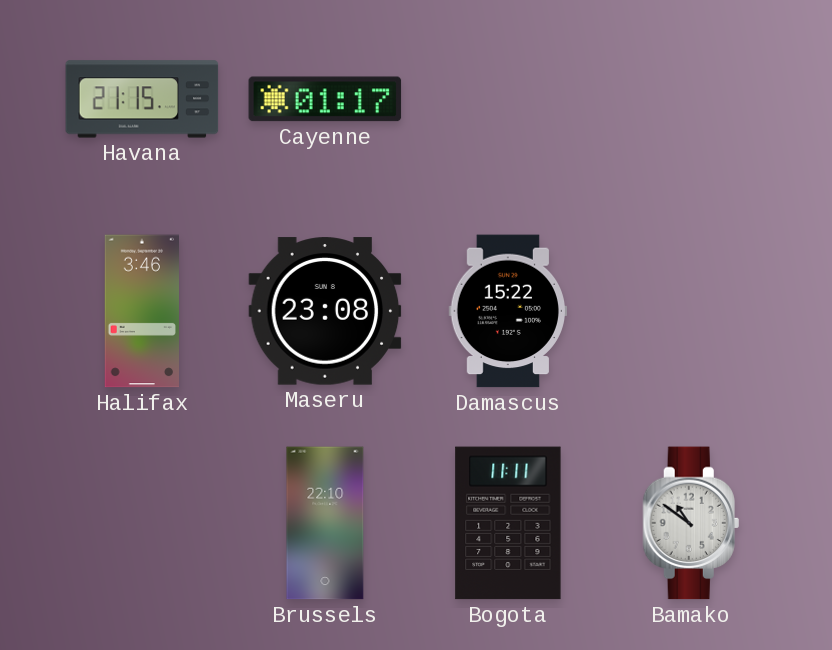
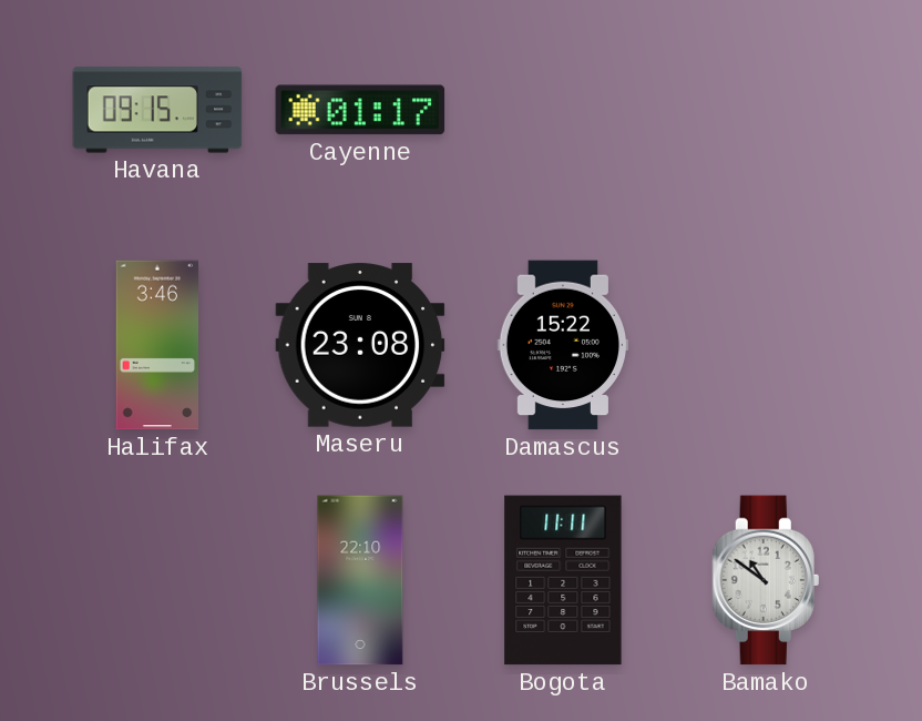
Havana: 21:15 -> 09:15
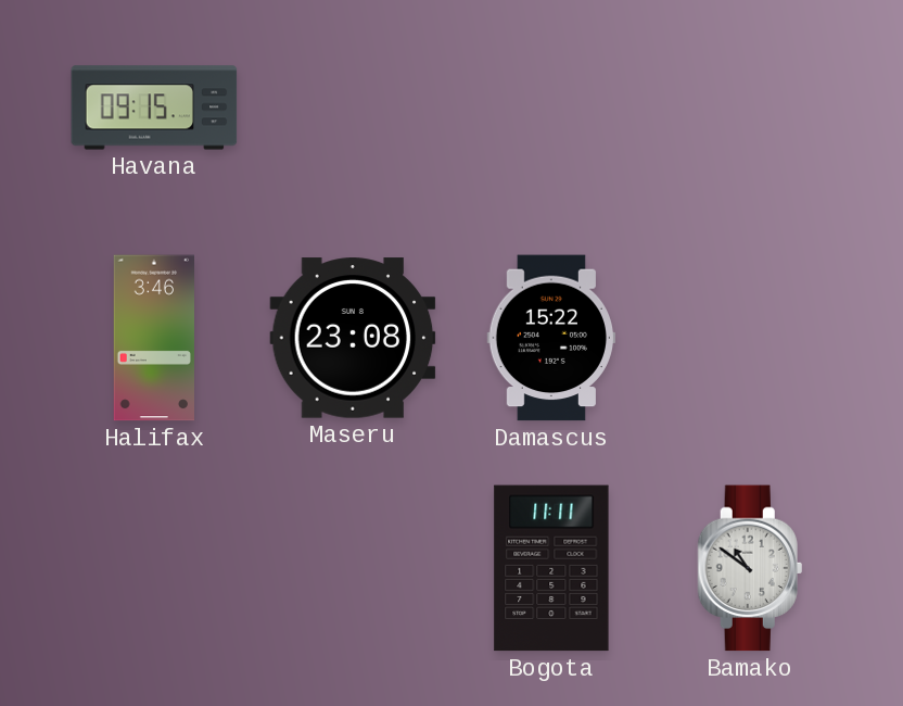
Cayenne: 01:17 -> none
Brussels: 22:10 -> none
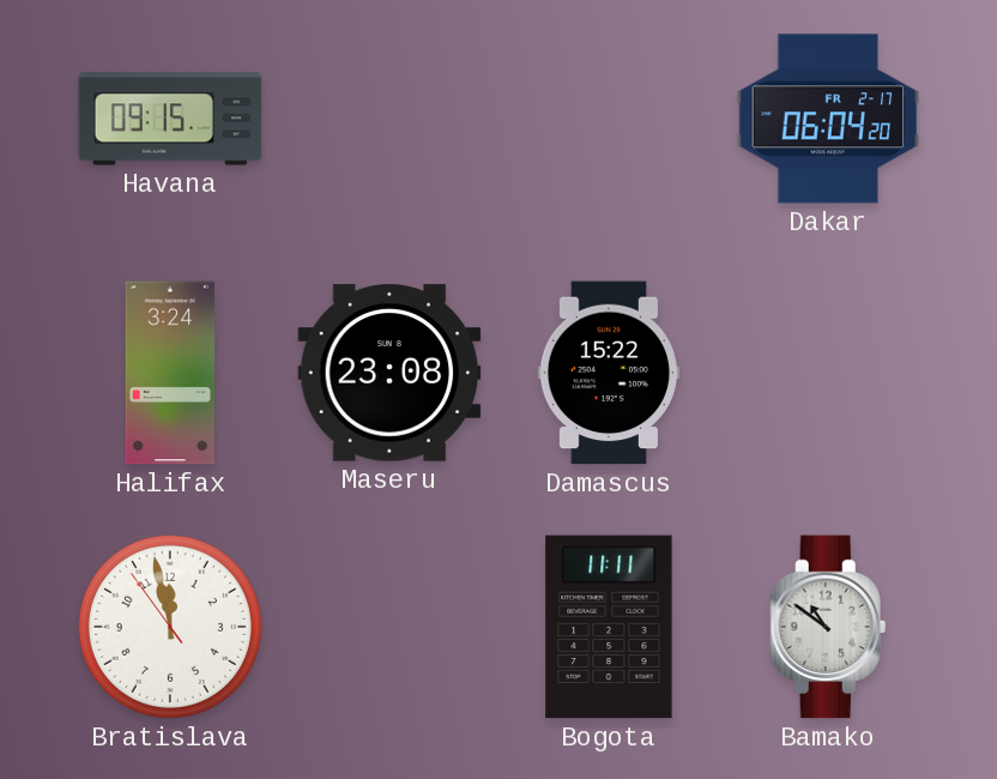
Dakar: none -> 06:04
Halifax: 3:46 -> 3:24
Bratislava: none -> 11:57
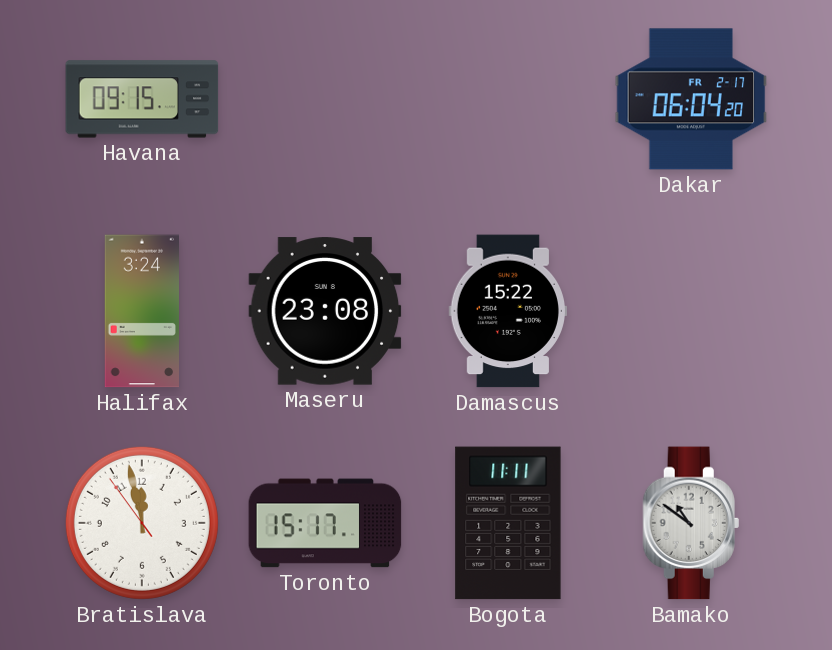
Toronto: none -> 15:17
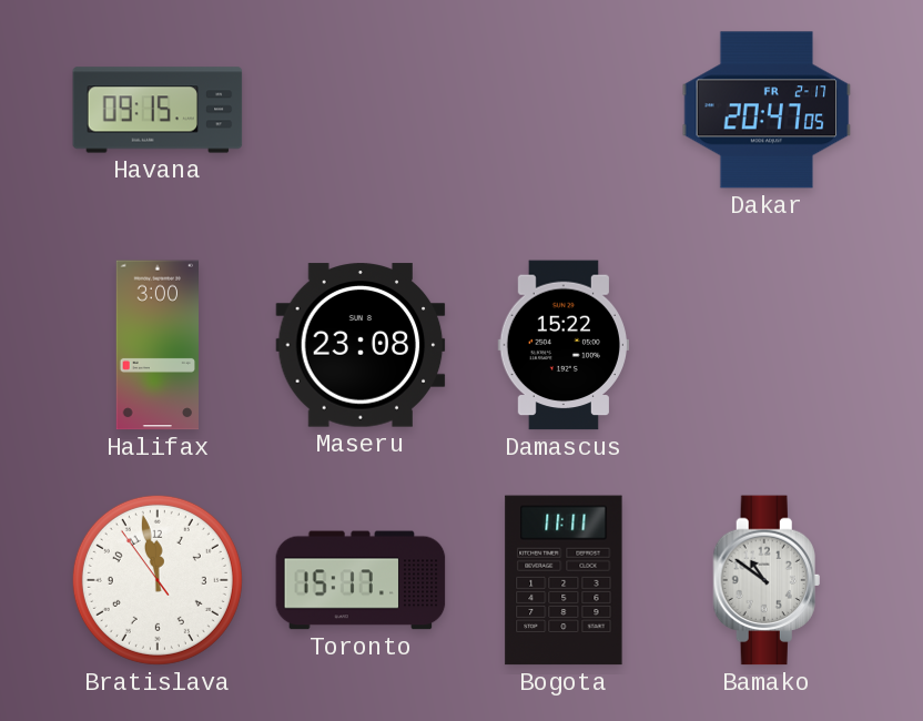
Dakar: 06:04 -> 20:47
Halifax: 3:24 -> 3:00
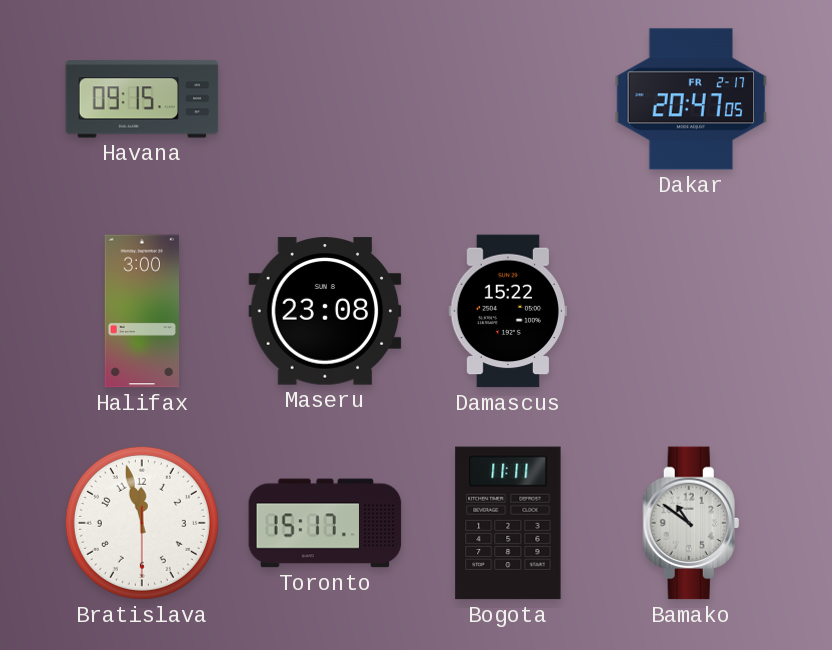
Bratislava: 11:57:54 -> 11:57:30
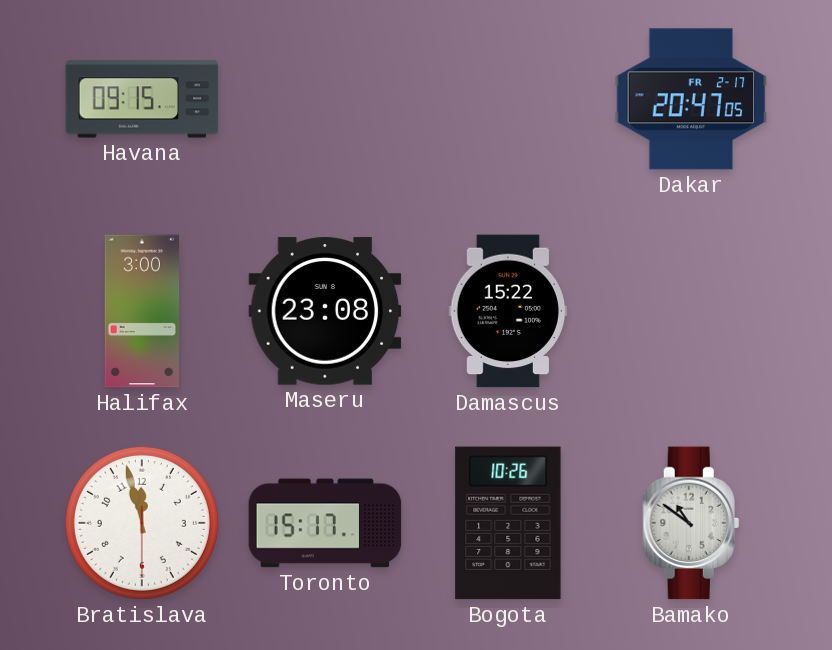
Bogota: 11:11 -> 10:26
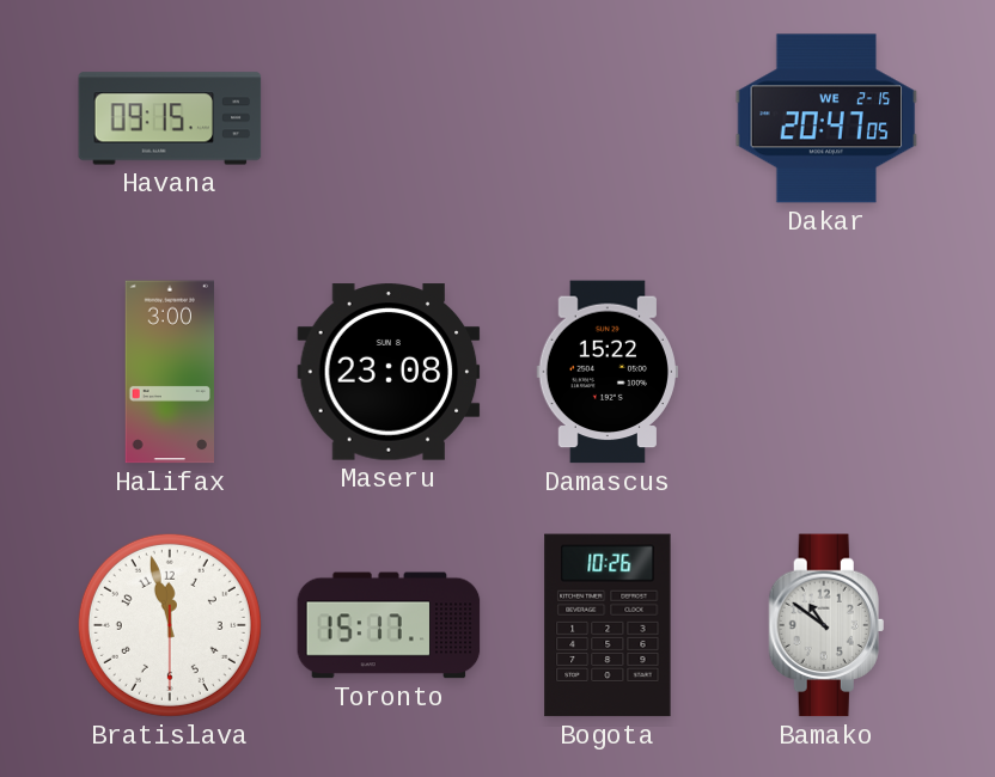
Dakar date: FR 2-17 -> WE 2-15
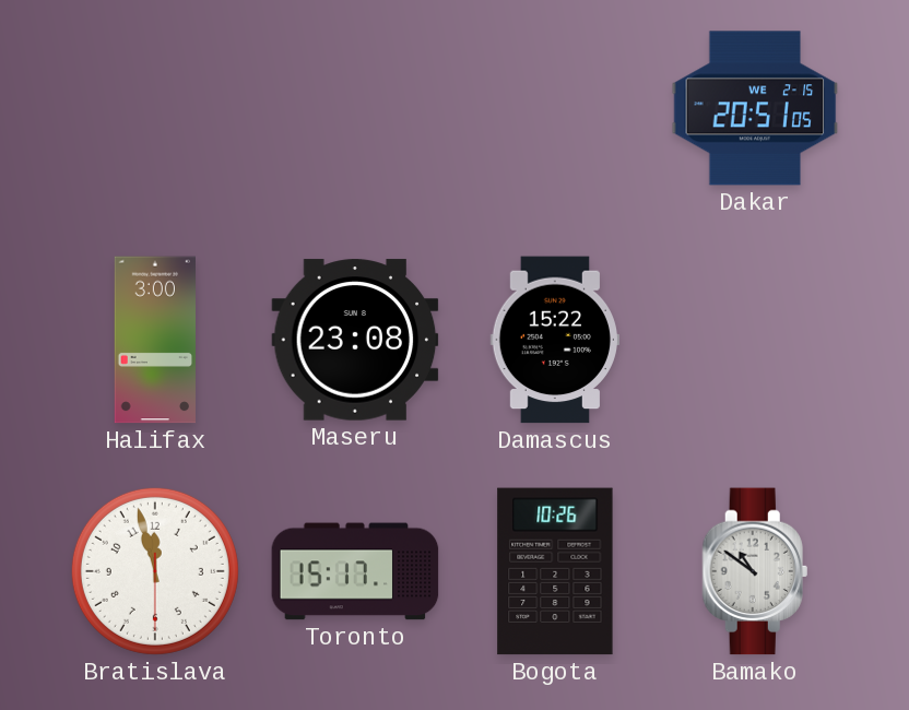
Havana: 09:15 -> none
Dakar: 20:47 -> 20:51
